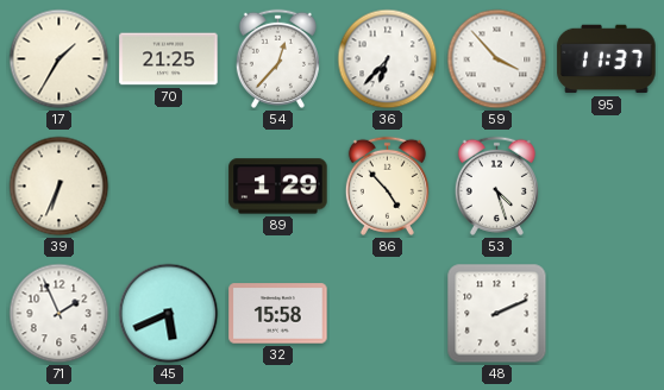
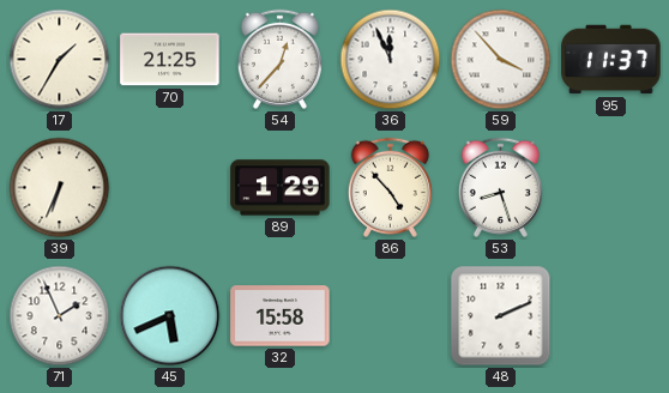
36: 6:37 -> 11:56
53: 4:27 -> 8:27
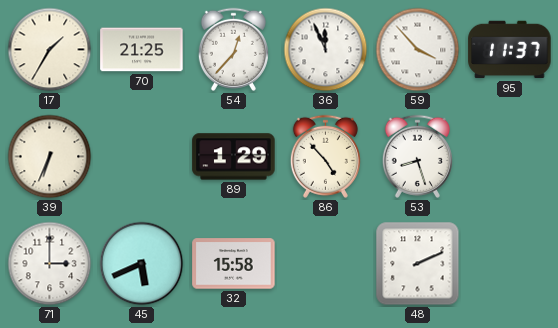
71: 1:56 -> 3:00
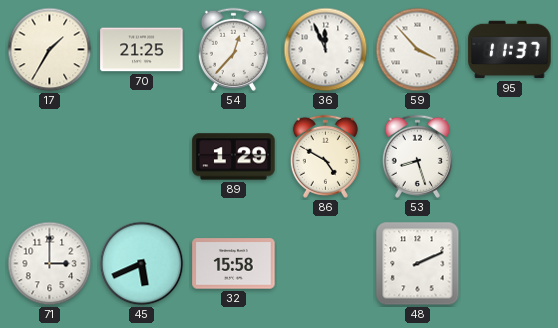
39: 6:34 -> none
86: 4:53 -> 4:50
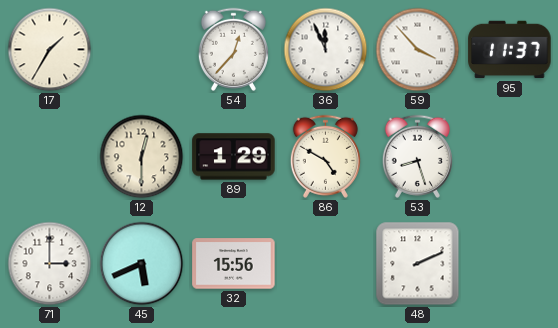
70: 21:25 -> none
12: none -> 12:30
32: 15:58 -> 15:56
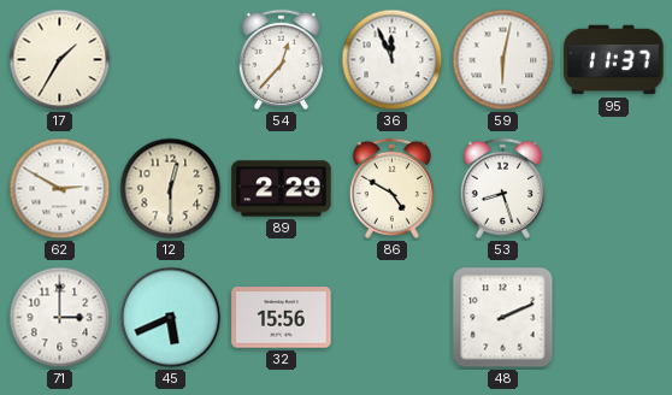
59: 3:53 -> 6:02
62: none -> 2:50
89: 1:29 -> 2:29
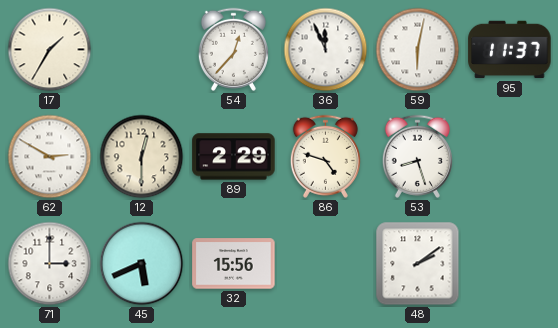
86: 4:50 -> 4:48
48: 2:11 -> 2:09
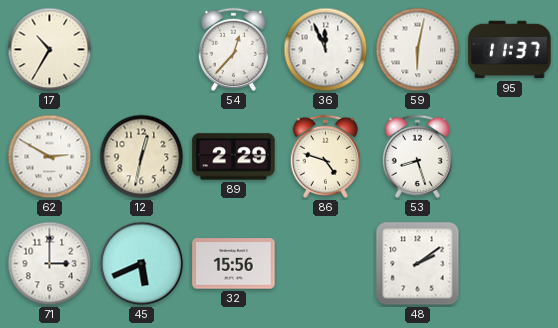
17: 1:35 -> 10:35
12: 12:30 -> 12:32
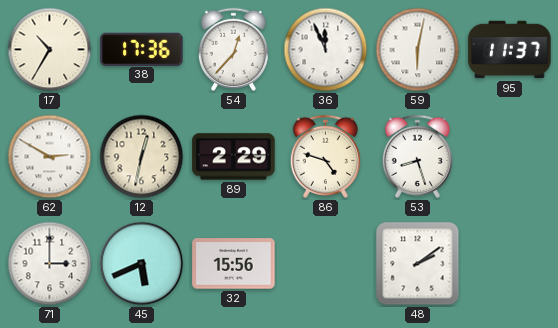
38: none -> 17:36
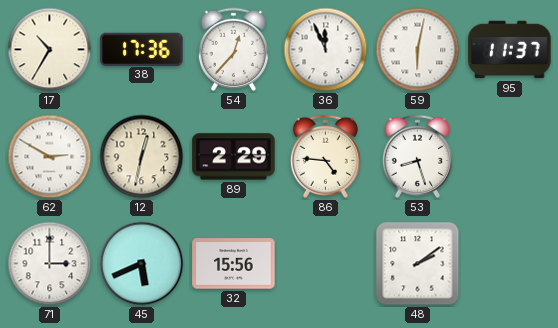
86: 4:48 -> 4:46
